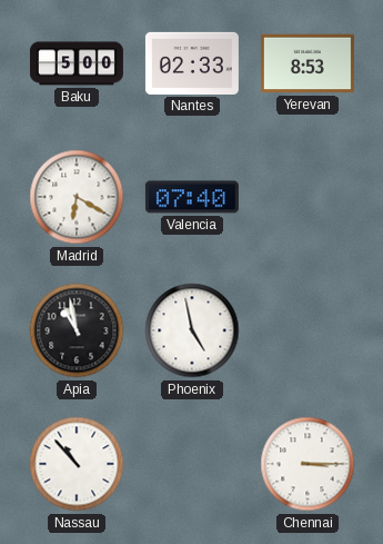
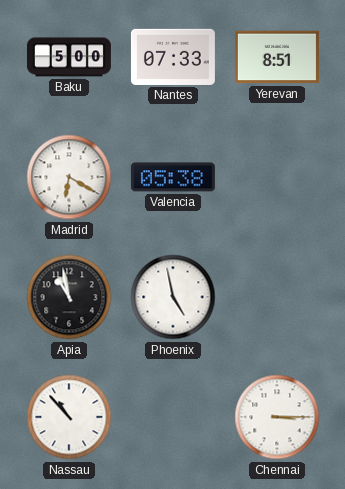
Nantes: 02:33 -> 07:33
Yerevan: 8:53 -> 8:51
Valencia: 07:40 -> 05:38
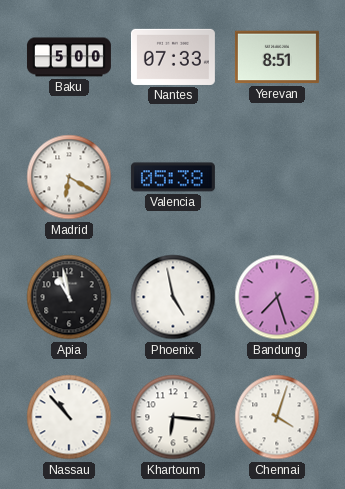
Bandung: none -> 7:27
Khartoum: none -> 6:16
Chennai: 3:15 -> 4:03
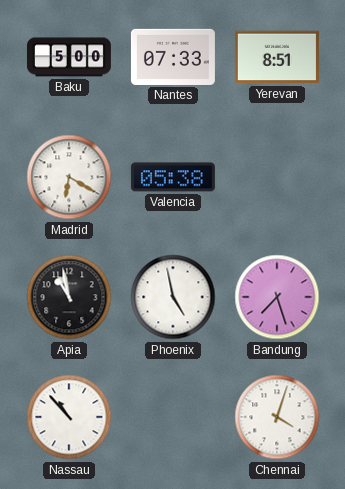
Khartoum: 6:16 -> none
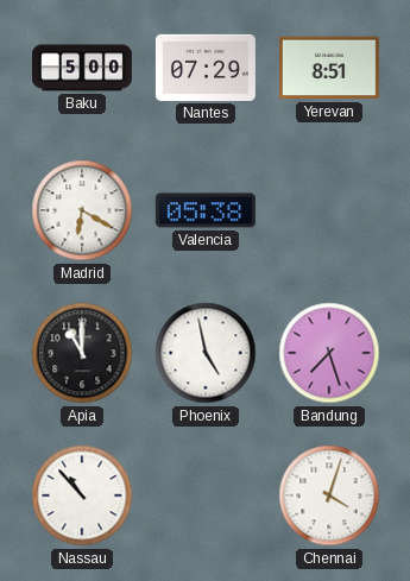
Nantes: 07:33 -> 07:29
Apia: 10:58 -> 11:00
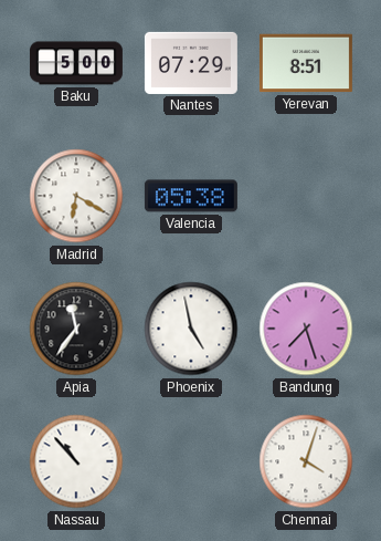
Apia: 11:00 -> 11:36
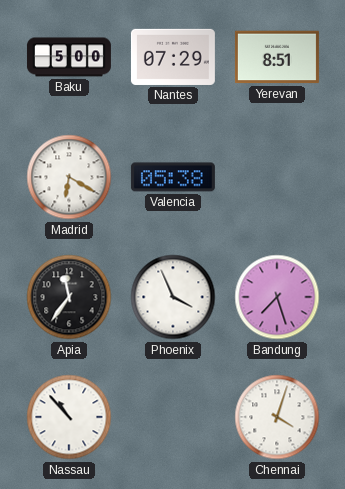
Phoenix: 4:58 -> 3:56
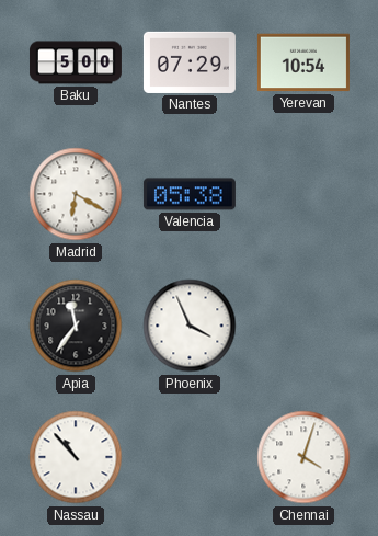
Yerevan: 8:51 -> 10:54
Bandung: 7:27 -> none
